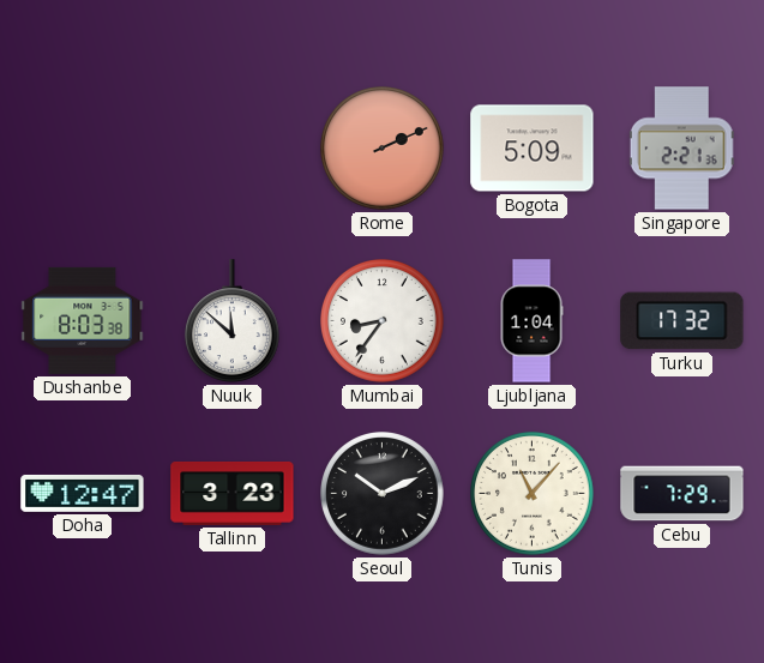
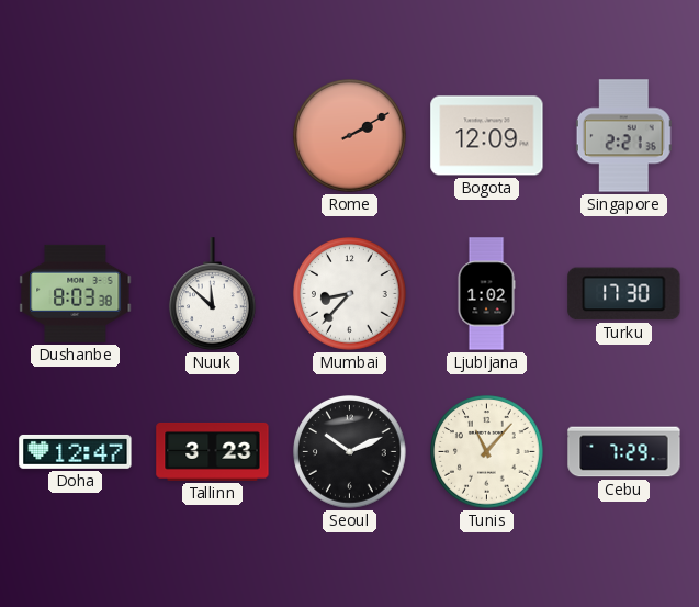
Rome: 2:11 -> 2:10
Bogota: 5:09 -> 12:09
Mumbai: 8:36 -> 8:37
Ljubljana: 1:04 -> 1:02
Turku: 17:32 -> 17:30
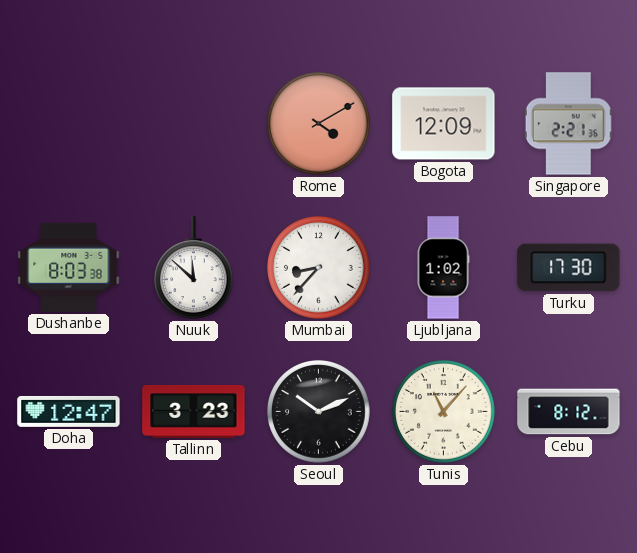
Rome: 2:10 -> 4:10
Cebu: 7:29 -> 8:12
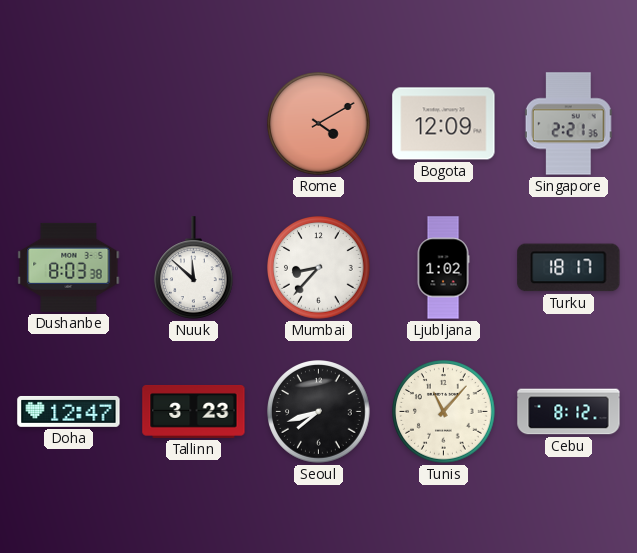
Turku: 17:30 -> 18:17
Seoul: 10:11 -> 7:42
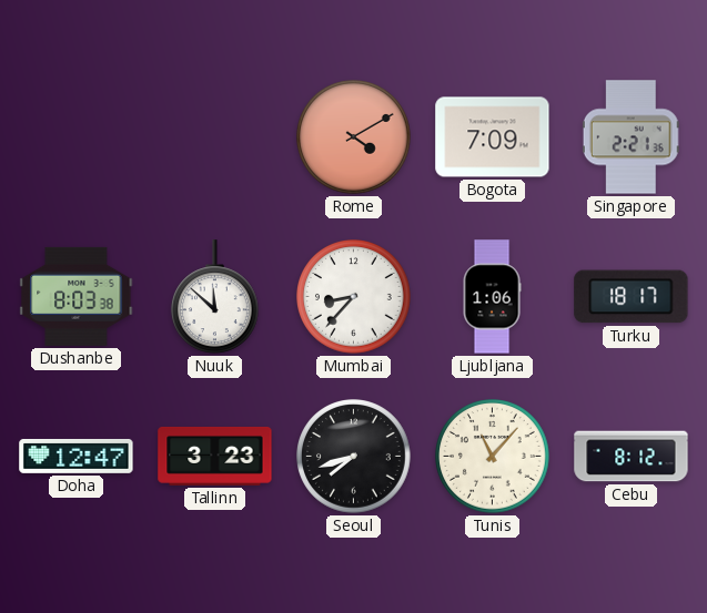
Bogota: 12:09 -> 7:09
Ljubljana: 1:02 -> 1:06
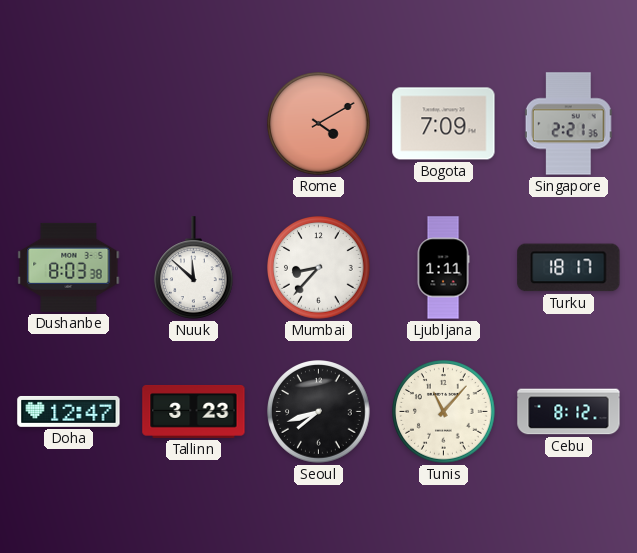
Ljubljana: 1:06 -> 1:11
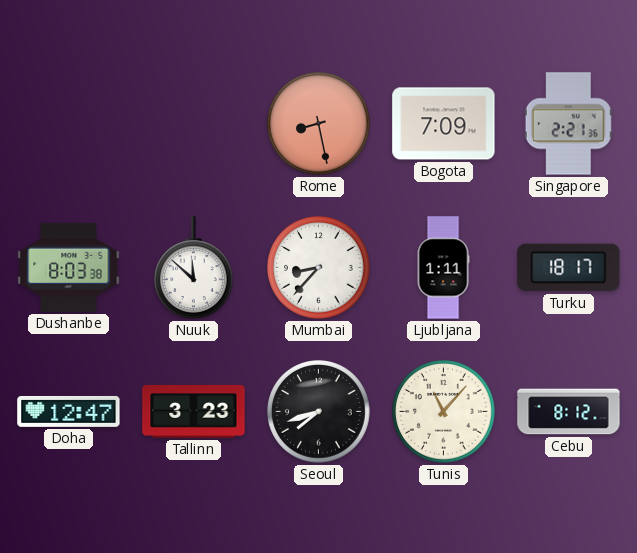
Rome: 4:10 -> 8:28
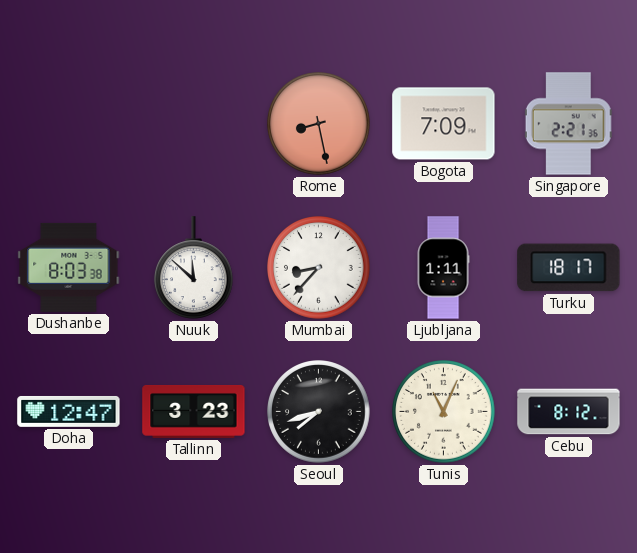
Tunis: 11:07 -> 11:04
